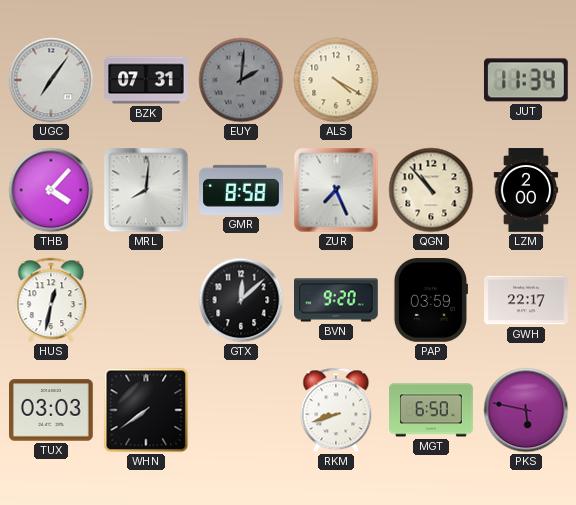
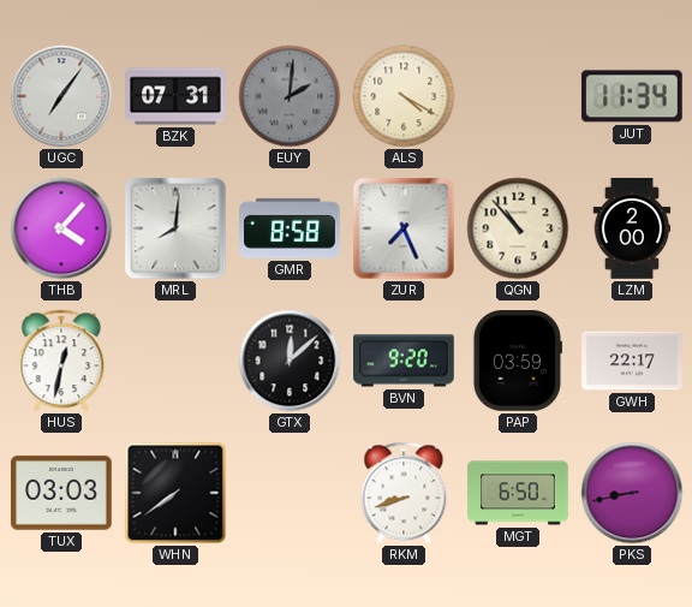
PKS: 5:47 -> 8:43
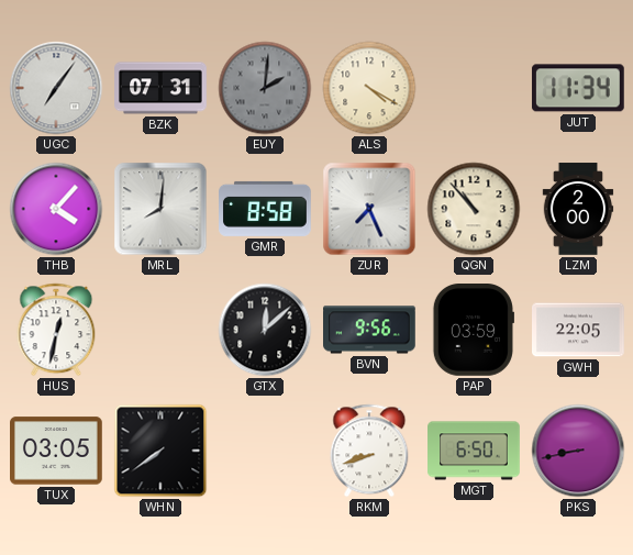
BVN: 9:20 -> 9:56
GWH: 22:17 -> 22:05
TUX: 03:03 -> 03:05
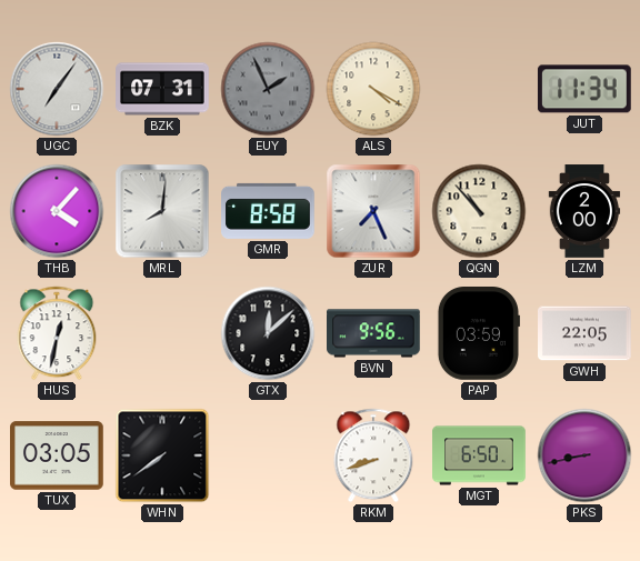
EUY: 2:01 -> 1:56
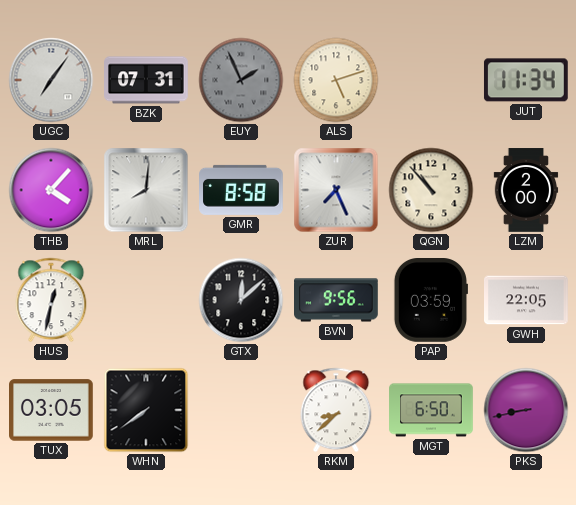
ALS: 4:20 -> 5:12
RKM: 8:42 -> 8:38
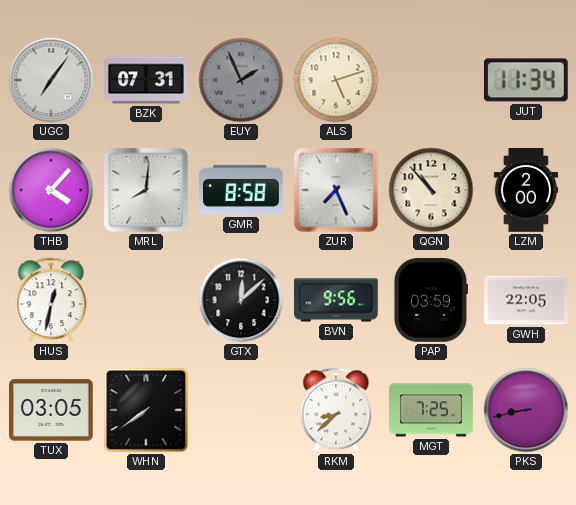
MGT: 6:50 -> 7:25
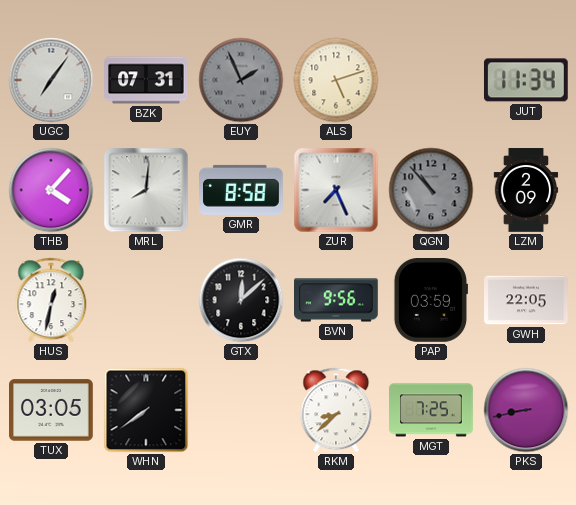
QGN dial: cream -> grey
LZM: 2:00 -> 2:09
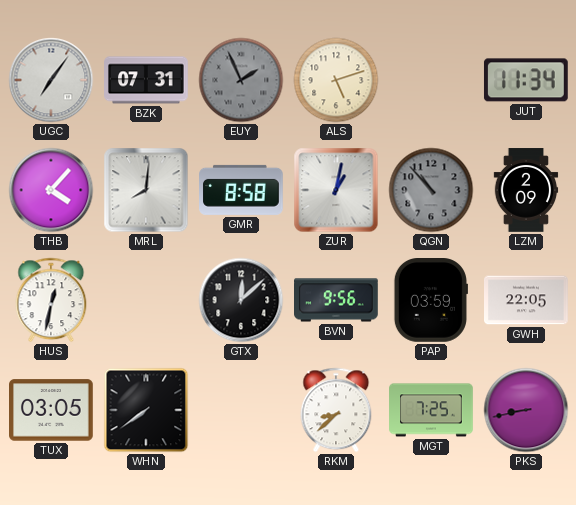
ZUR: 7:26 -> 1:02
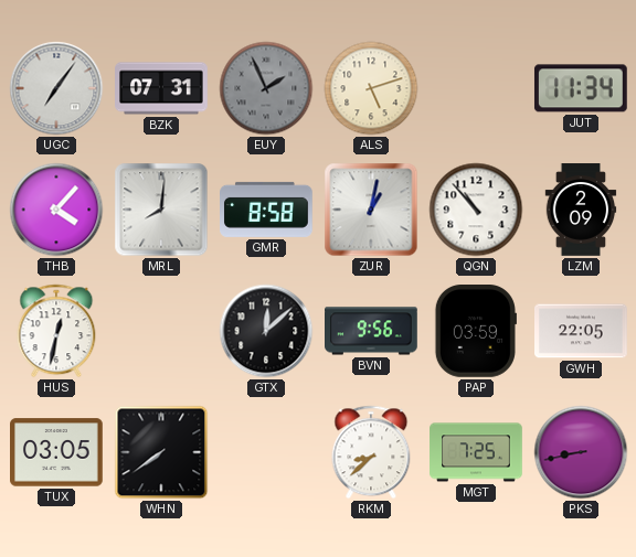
QGN dial: grey -> white
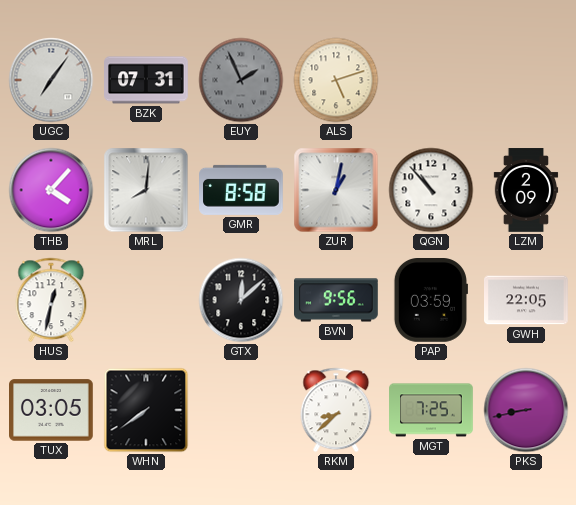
JUT: 11:34 -> none
